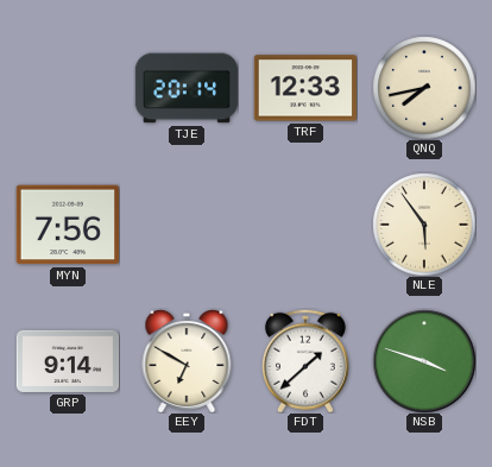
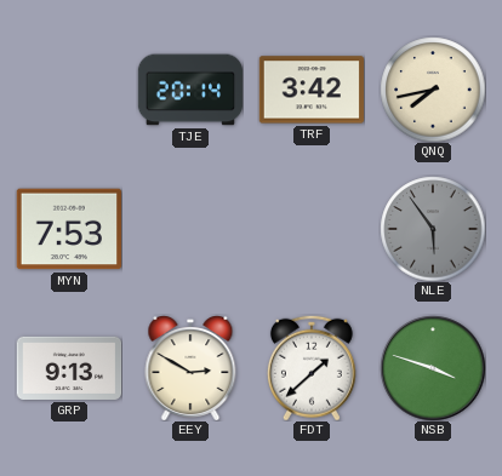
TRF: 12:33 -> 3:42
MYN: 7:56 -> 7:53
NLE dial: cream -> grey
GRP: 9:14 -> 9:13
EEY: 6:50 -> 2:50
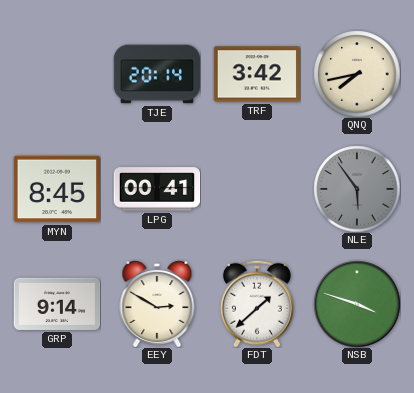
MYN: 7:53 -> 8:45
LPG: none -> 00:41
GRP: 9:13 -> 9:14
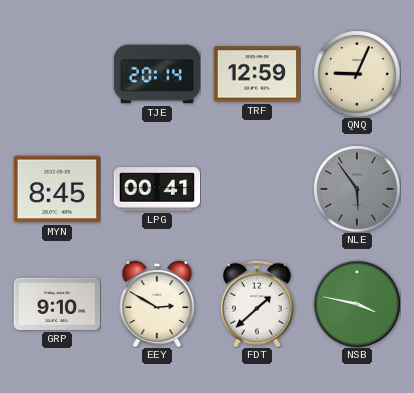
TRF: 3:42 -> 12:59
QNQ: 7:43 -> 9:04
GRP: 9:14 -> 9:10
NSB: 3:48 -> 3:47
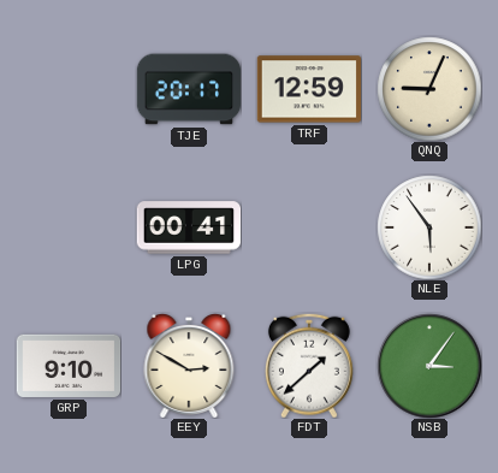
TJE: 20:14 -> 20:17
MYN: 8:45 -> none
NLE dial: grey -> white
NSB: 3:47 -> 3:06
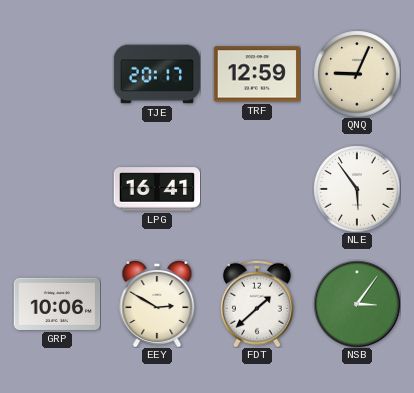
LPG: 00:41 -> 16:41
GRP: 9:10 -> 10:06
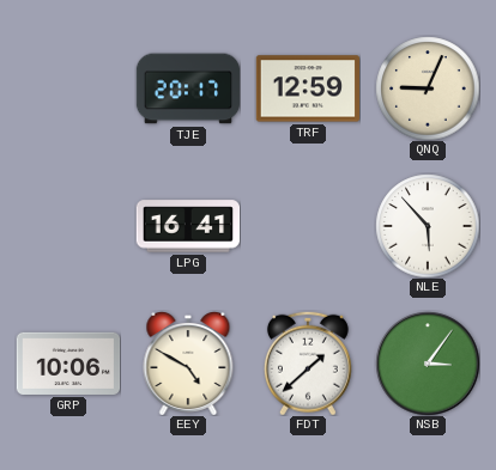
NLE: 5:54 -> 5:53
EEY: 2:50 -> 4:50
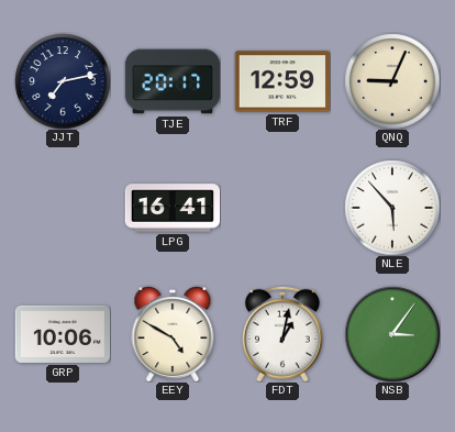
JJT: none -> 7:13
FDT: 1:38 -> 1:02
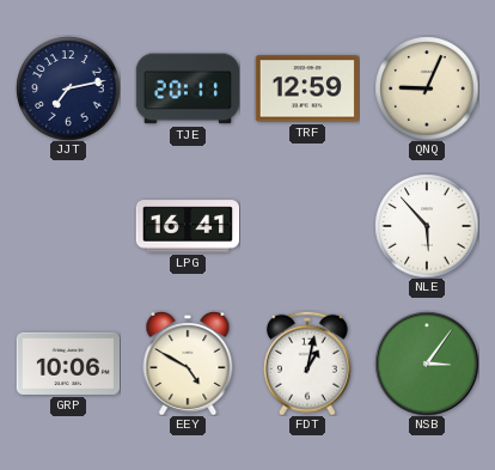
TJE: 20:17 -> 20:11
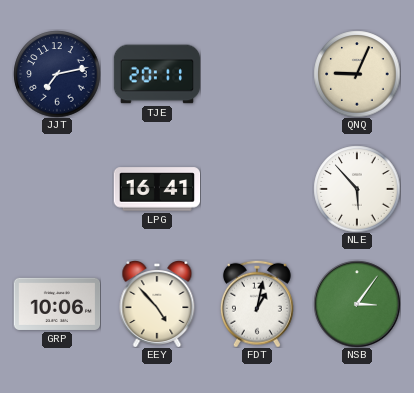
TRF: 12:59 -> none
EEY: 4:50 -> 4:53
